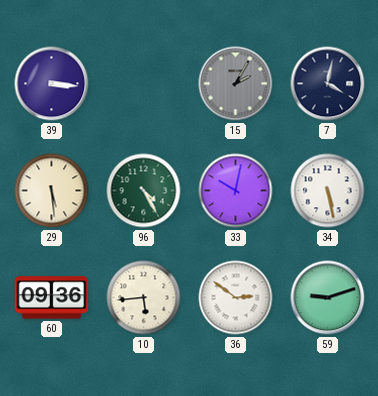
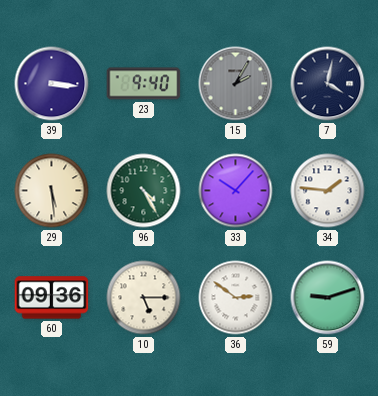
23: none -> 9:40
33: 10:02 -> 10:07
34: 5:28 -> 1:46
10: 5:44 -> 5:15
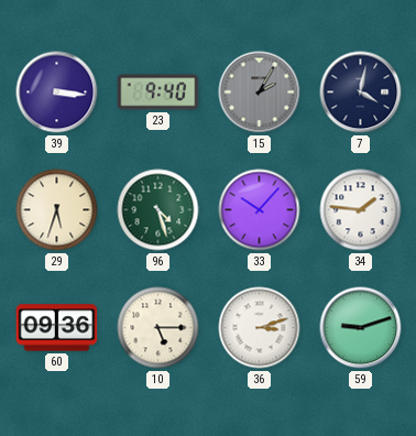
29: 5:29 -> 5:33
96: 4:25 -> 4:27
36: 2:51 -> 3:12
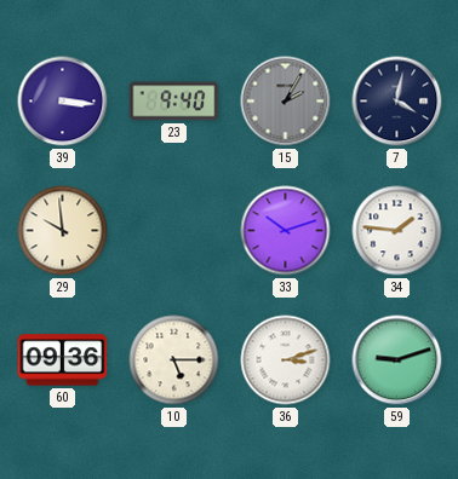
29: 5:33 -> 9:59
96: 4:27 -> none
33: 10:07 -> 10:12
